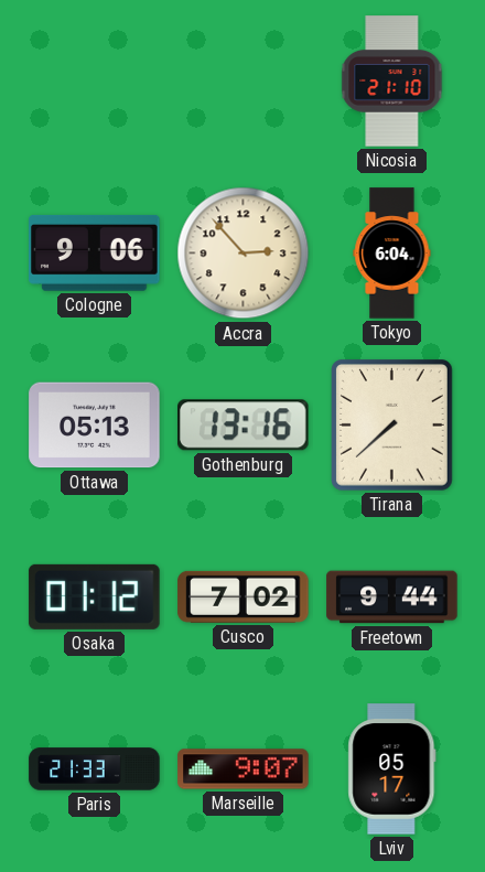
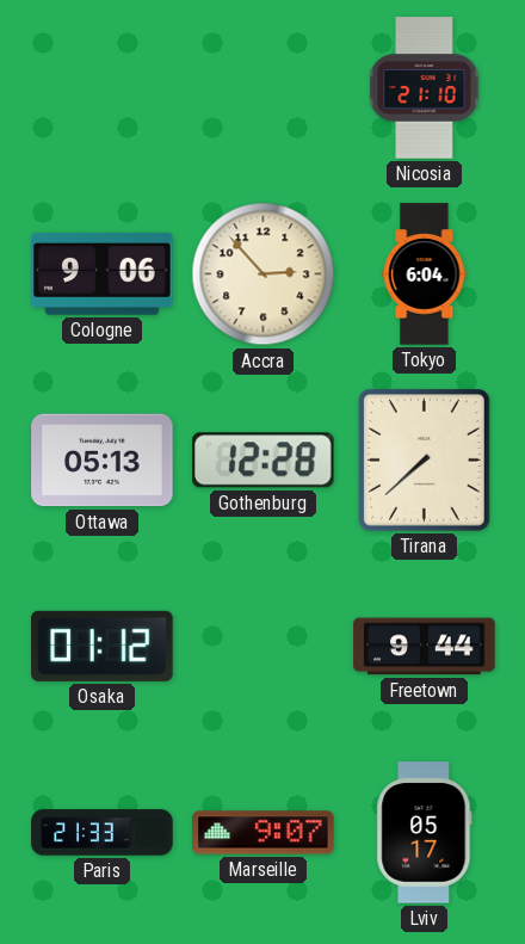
Gothenburg: 13:16 -> 12:28
Cusco: 7:02 -> none
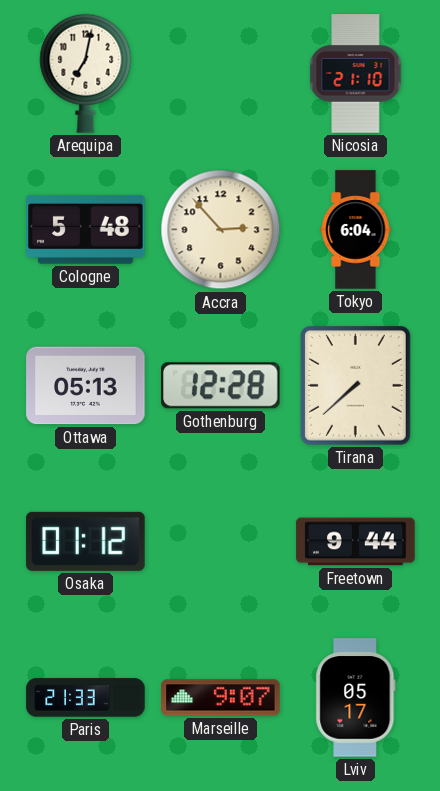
Arequipa: none -> 7:02
Cologne: 9:06 -> 5:48
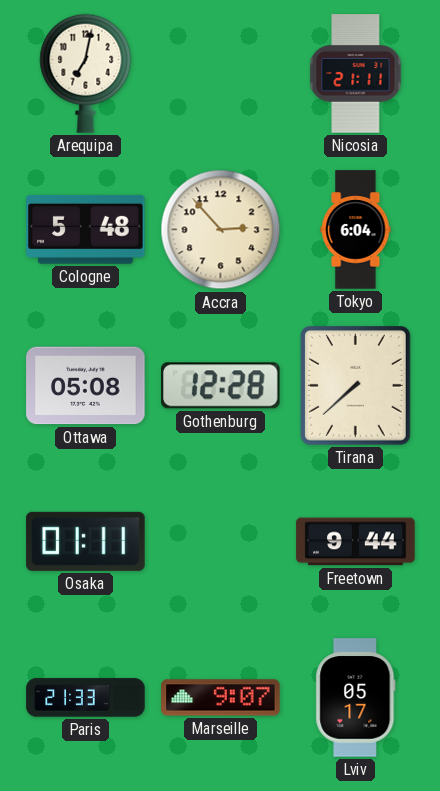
Nicosia: 21:10 -> 21:11
Ottawa: 05:13 -> 05:08
Osaka: 01:12 -> 01:11
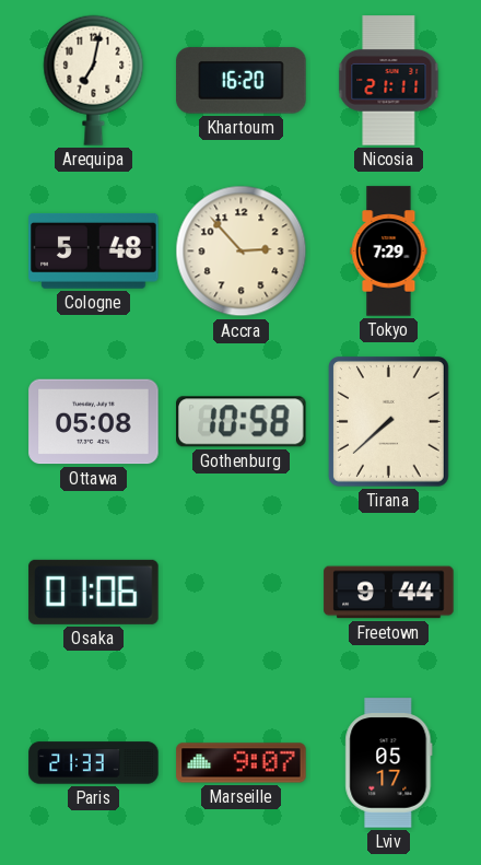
Khartoum: none -> 16:20
Tokyo: 6:04 -> 7:29
Gothenburg: 12:28 -> 10:58
Osaka: 01:11 -> 01:06
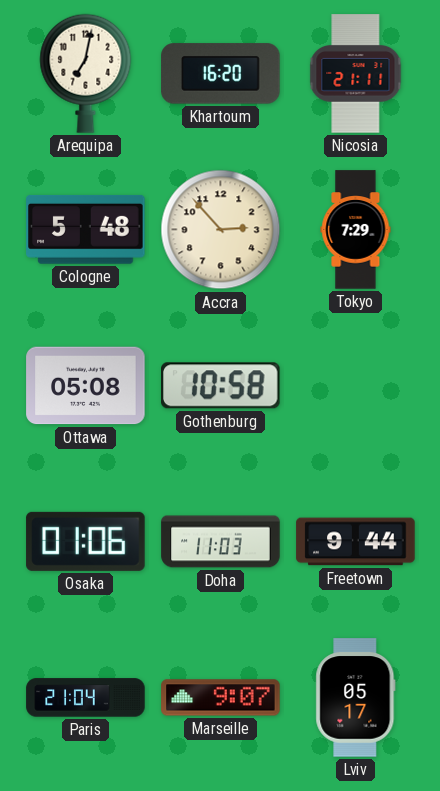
Tirana: 7:38 -> none
Doha: none -> 11:03
Paris: 21:33 -> 21:04
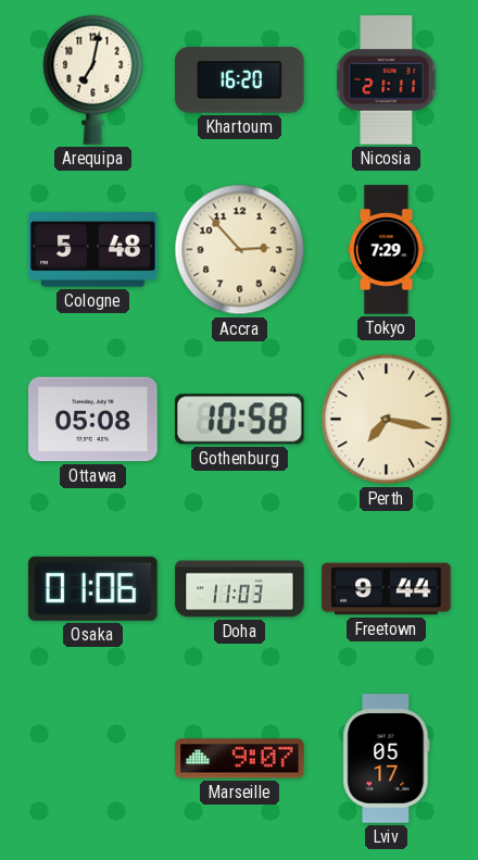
Perth: none -> 7:17
Paris: 21:04 -> none
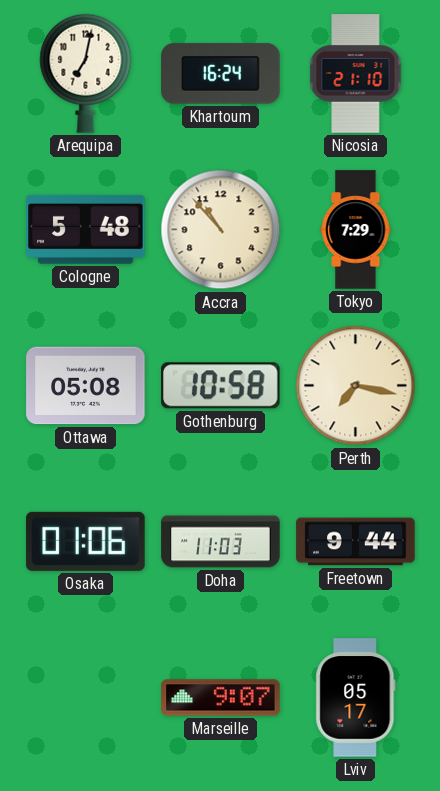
Khartoum: 16:20 -> 16:24
Nicosia: 21:11 -> 21:10
Accra: 2:53 -> 10:53
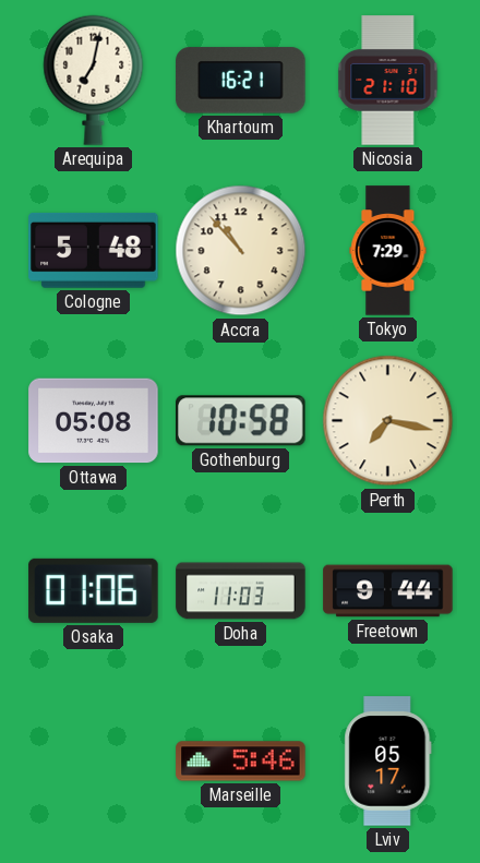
Khartoum: 16:24 -> 16:21
Marseille: 9:07 -> 5:46
